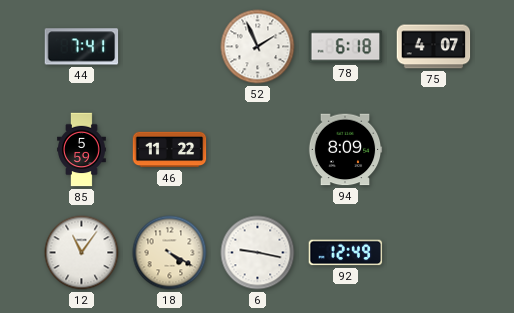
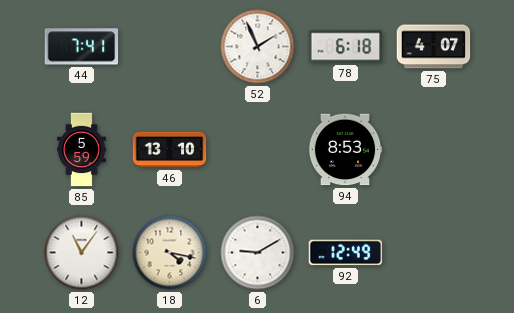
46: 11:22 -> 13:10
94: 8:09 -> 8:53
18: 4:20 -> 4:17
6: 9:17 -> 9:10
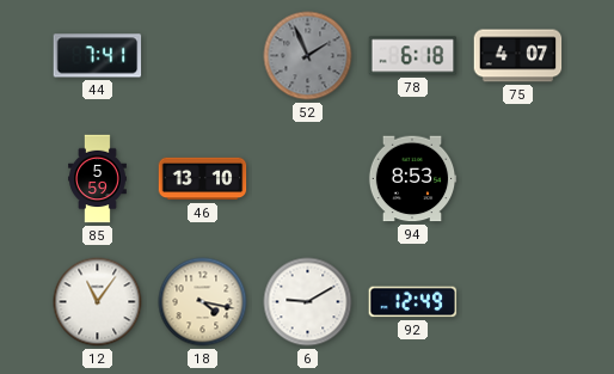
52 dial: white -> grey
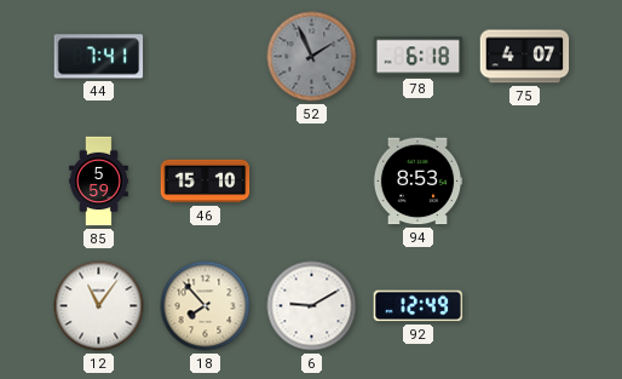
46: 13:10 -> 15:10
18: 4:17 -> 7:53
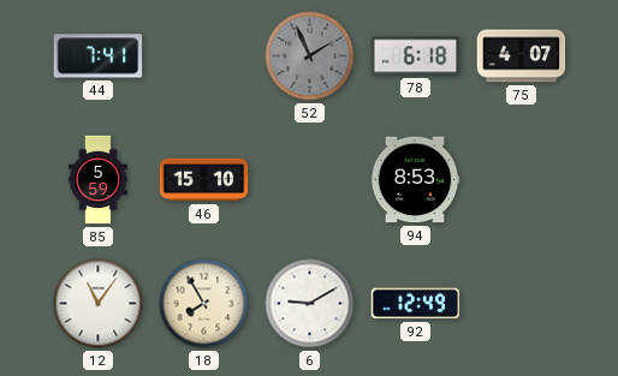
18: 7:53 -> 7:55
